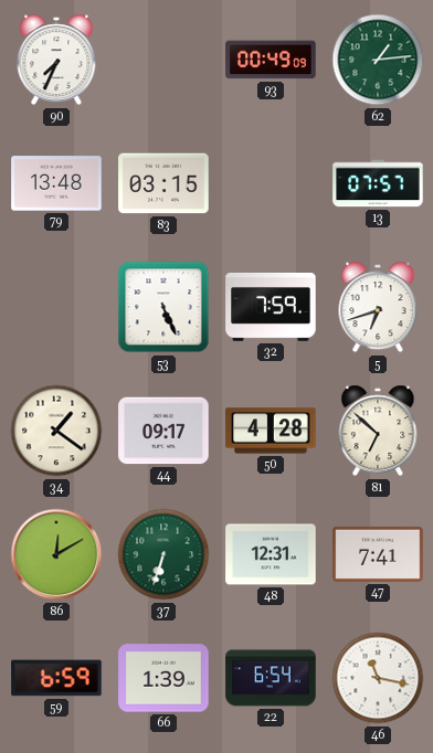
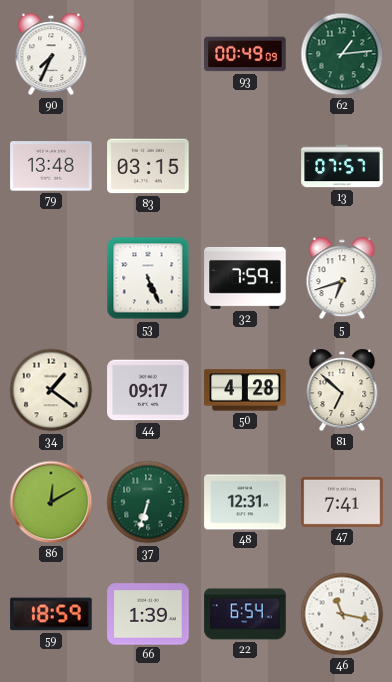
59: 6:59 -> 18:59
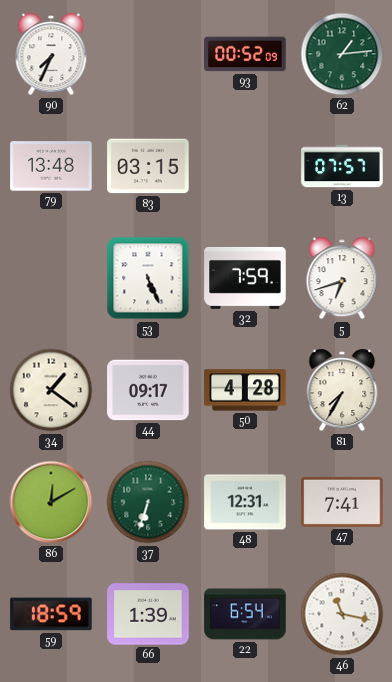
93: 00:49 -> 00:52
81: 6:52 -> 7:35
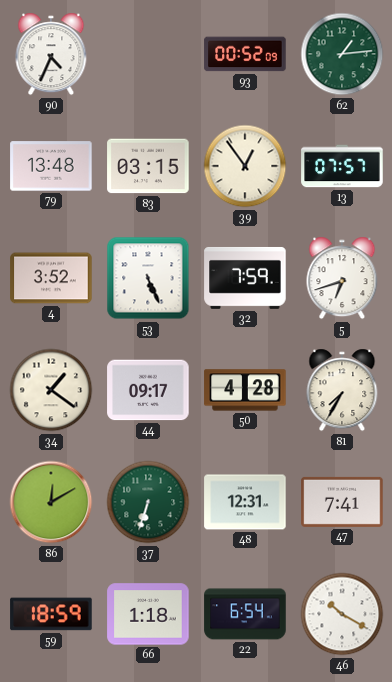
90: 7:34 -> 4:34
39: none -> 12:54
4: none -> 3:52
66: 1:39 -> 1:18
46: 11:17 -> 10:20
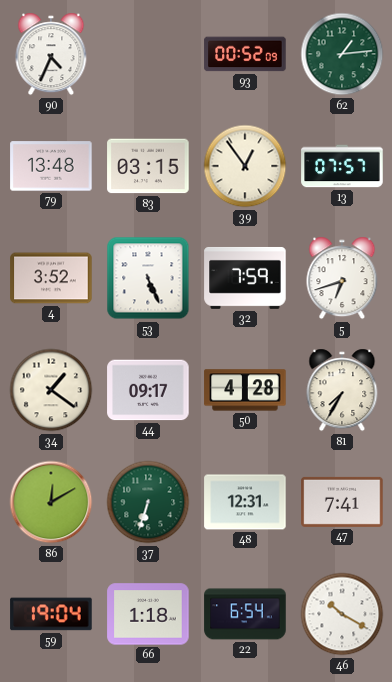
59: 18:59 -> 19:04
